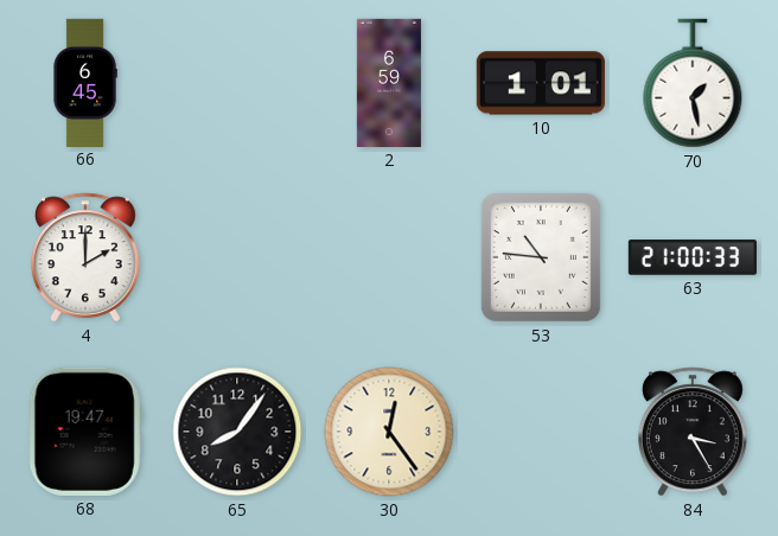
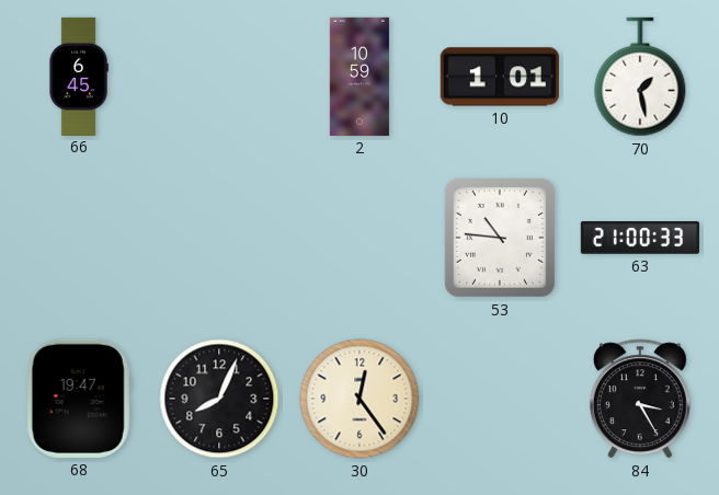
2: 6:59 -> 10:59
4: 2:00 -> none
65: 8:06 -> 8:04
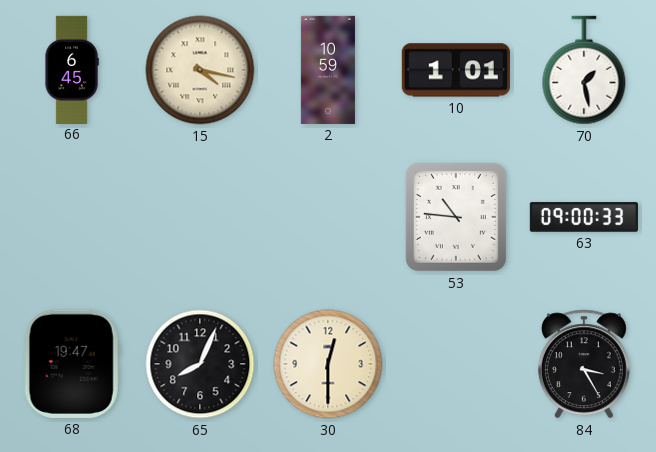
15: none -> 4:17
63: 21:00 -> 09:00
30: 12:24 -> 12:30
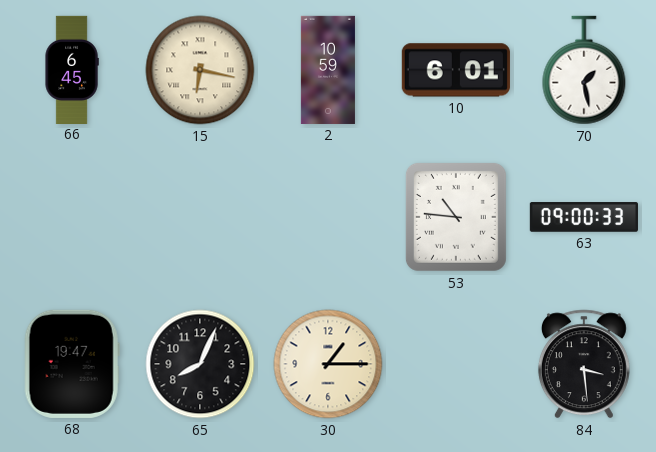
15: 4:17 -> 6:17
10: 1:01 -> 6:01
30: 12:30 -> 1:15
84: 3:25 -> 3:29
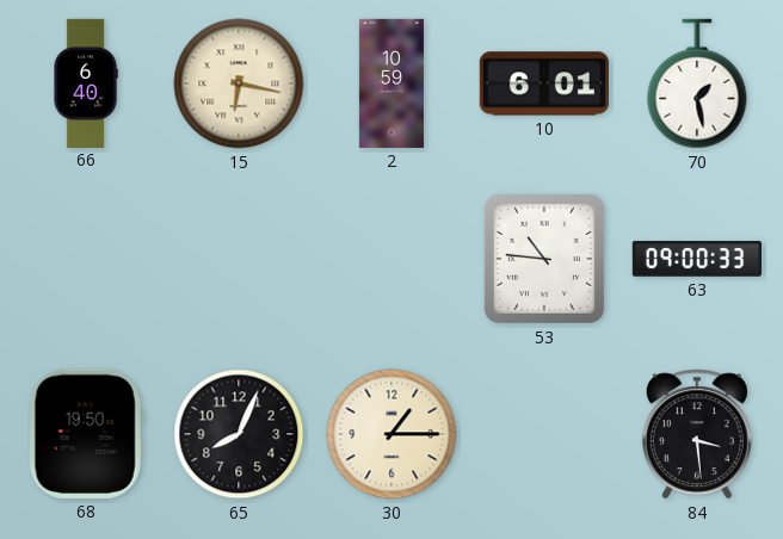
66: 6:45 -> 6:40
68: 19:47 -> 19:50
